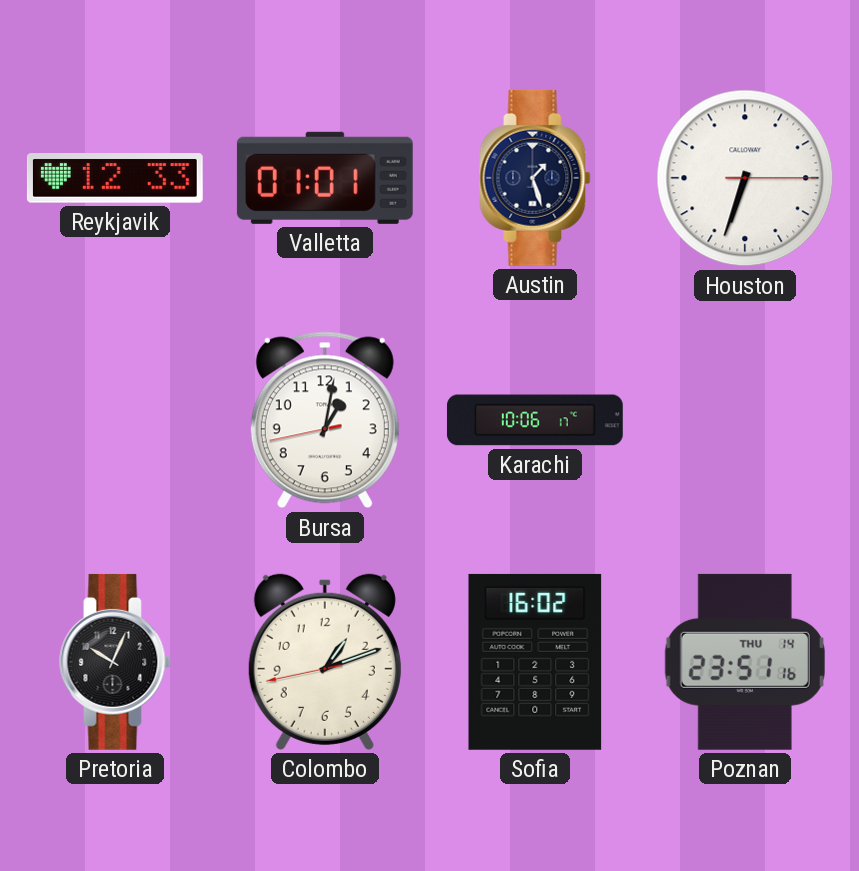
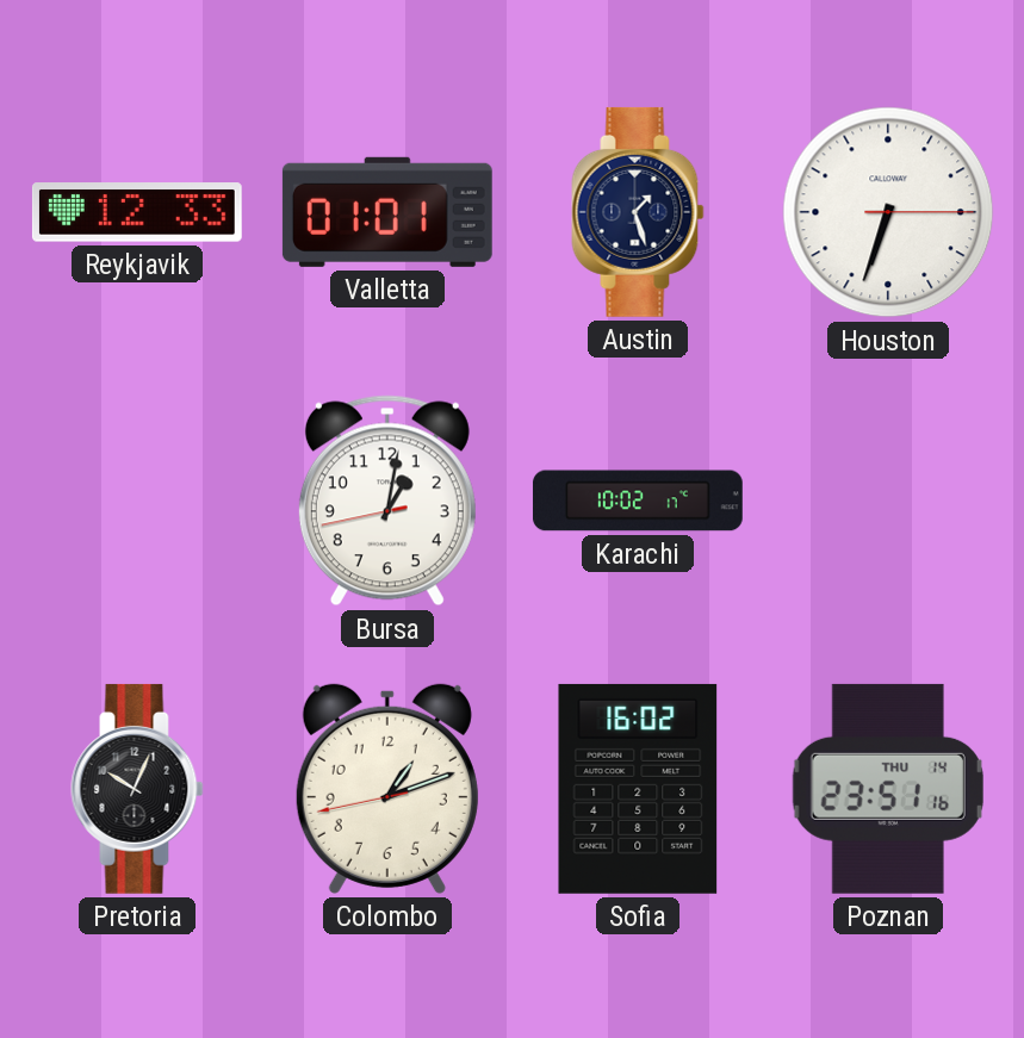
Karachi: 10:06 -> 10:02
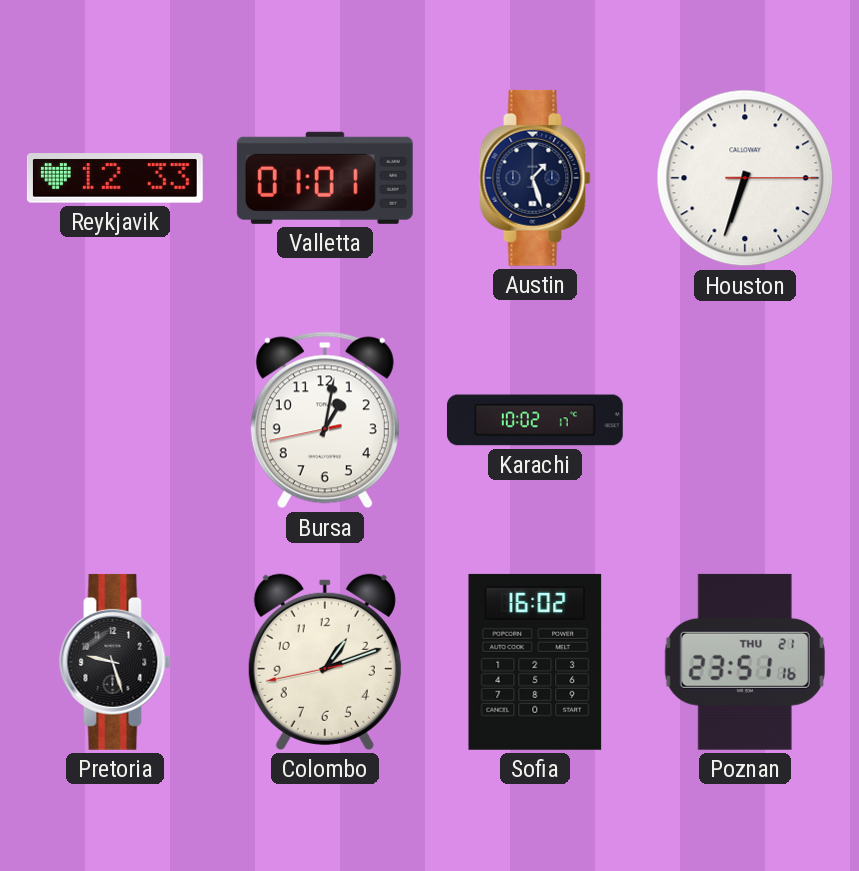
Pretoria: 10:04 -> 9:27
Poznan date: THU 14 -> THU 21
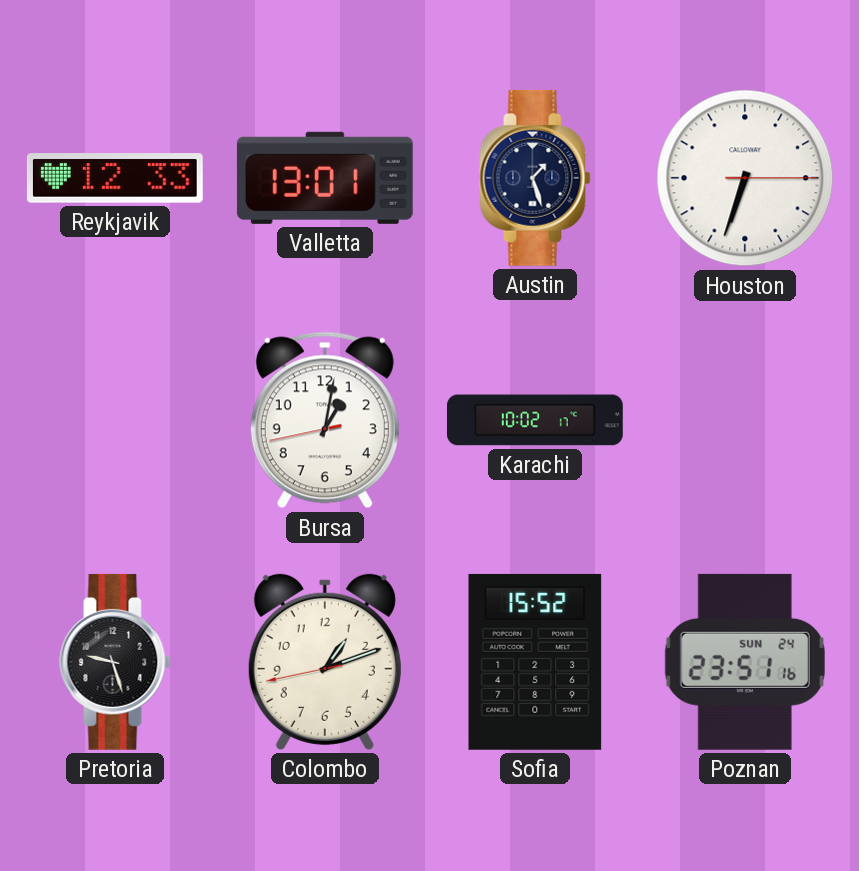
Valletta: 01:01 -> 13:01
Sofia: 16:02 -> 15:52
Poznan date: THU 21 -> SUN 24
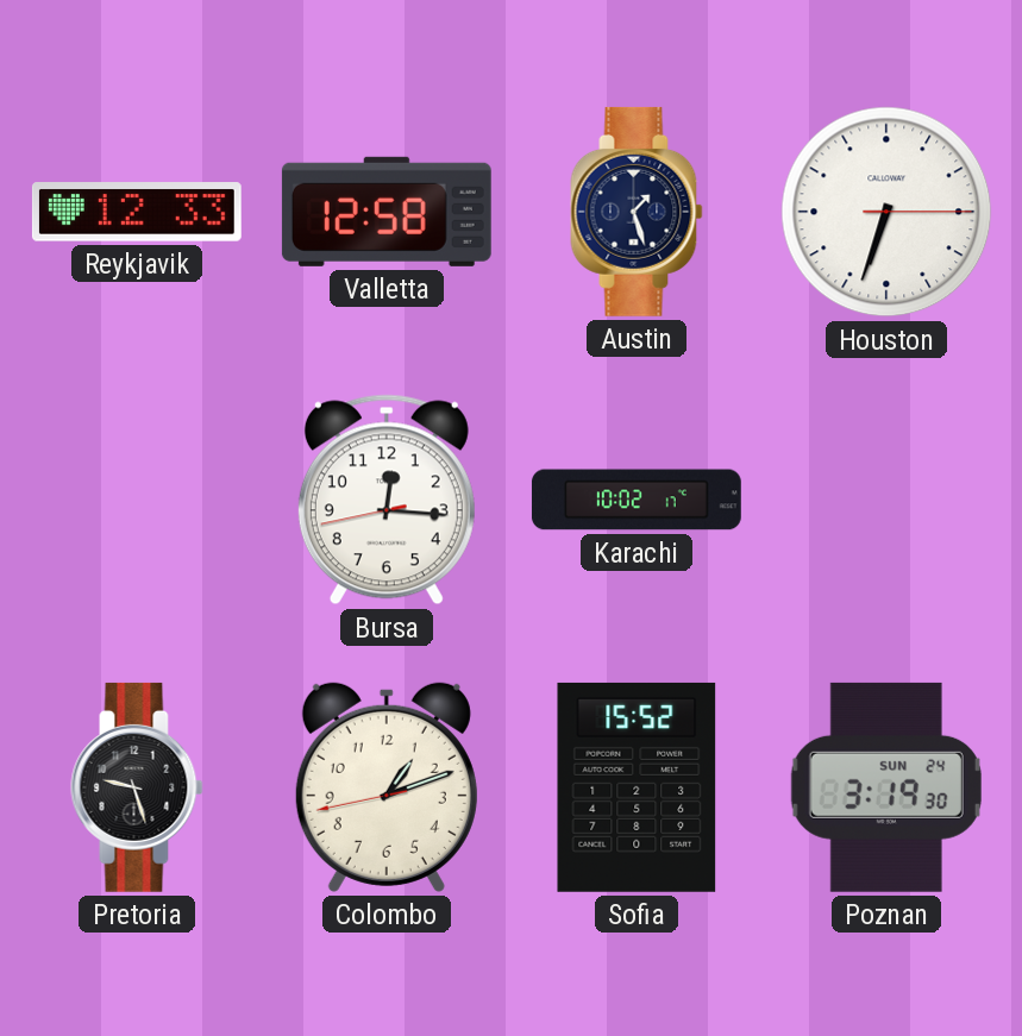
Valletta: 13:01 -> 12:58
Bursa: 1:01 -> 12:15
Poznan: 23:51 -> 3:19
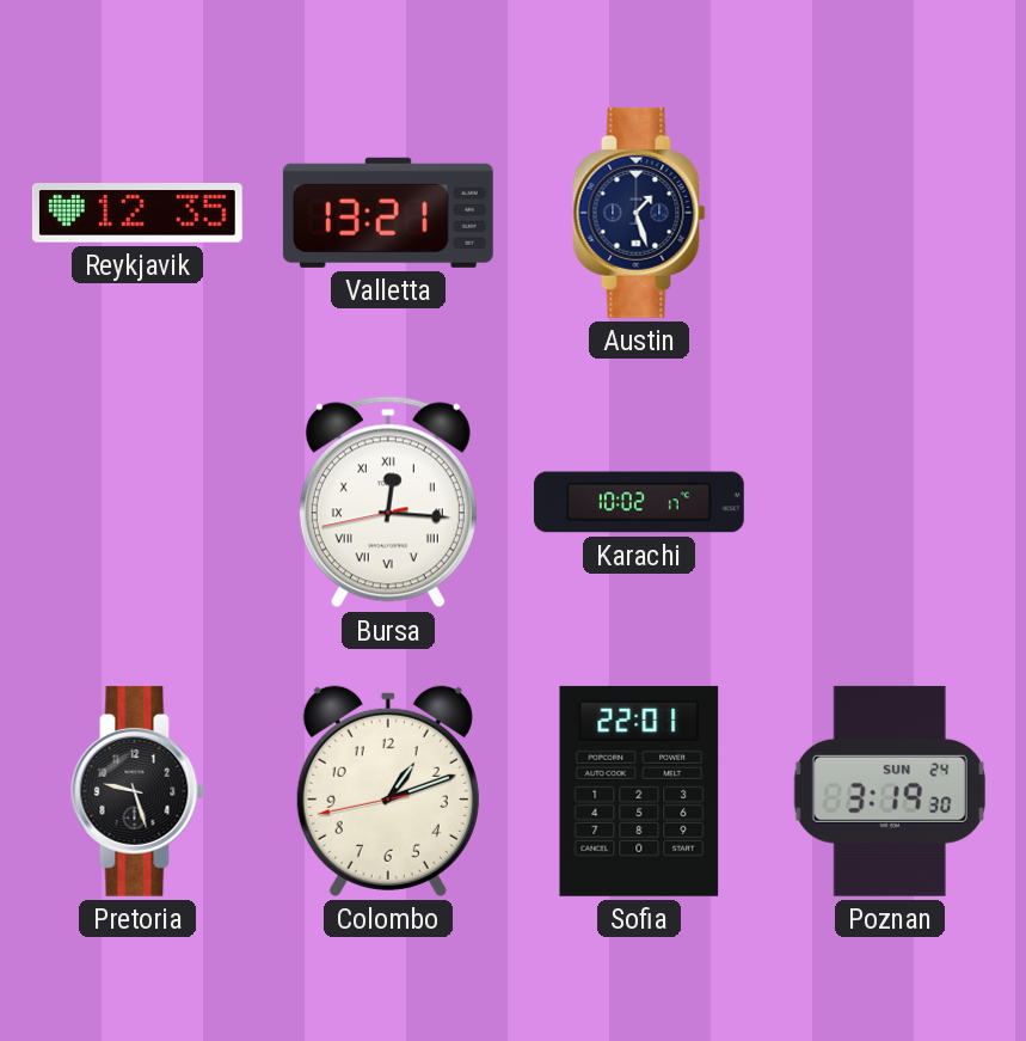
Reykjavik: 12:33 -> 12:35
Valletta: 12:58 -> 13:21
Houston: 6:33 -> none
Bursa numerals: Arabic -> Roman
Sofia: 15:52 -> 22:01
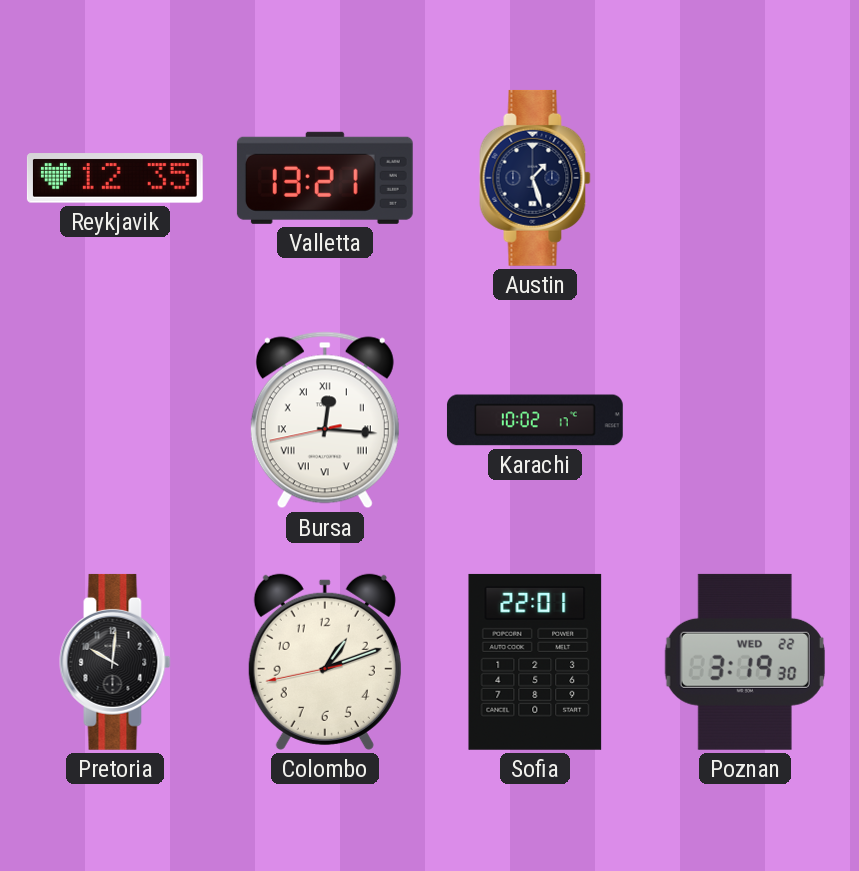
Pretoria: 9:27 -> 10:01
Poznan date: SUN 24 -> WED 22
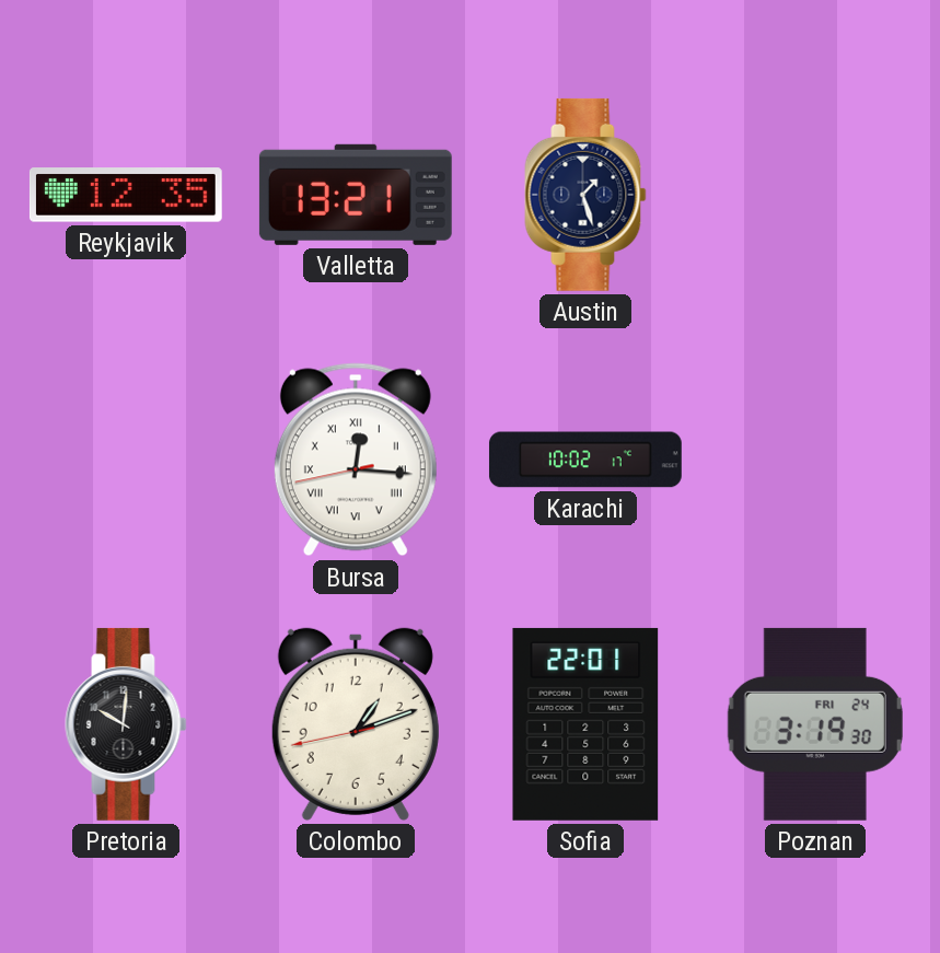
Poznan date: WED 22 -> FRI 24
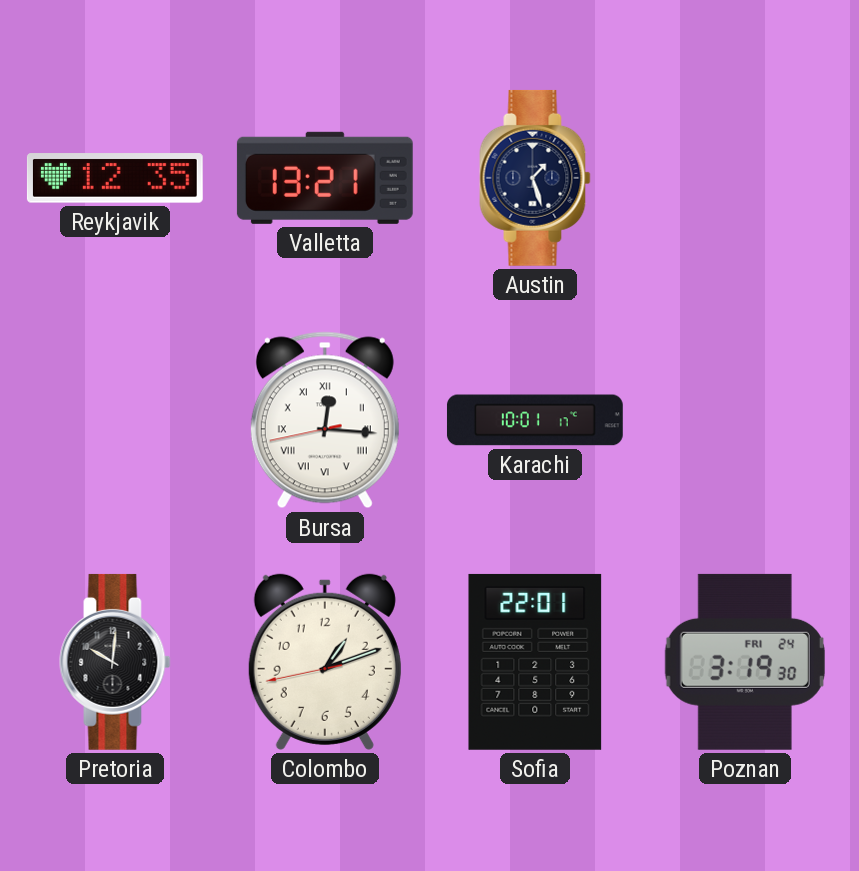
Karachi: 10:02 -> 10:01
